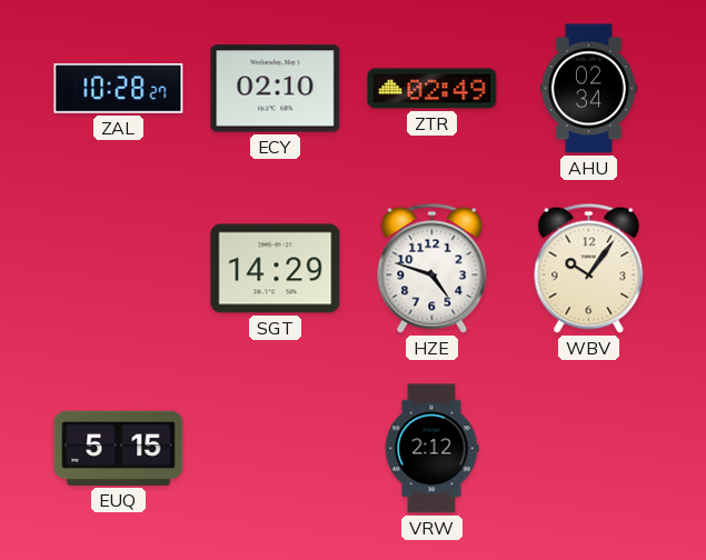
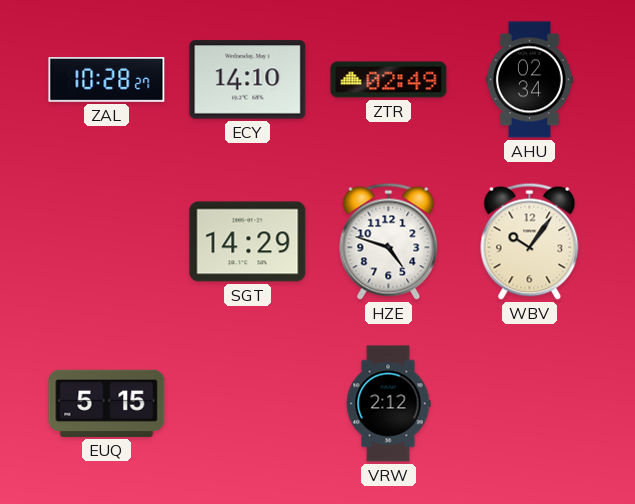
ECY: 02:10 -> 14:10
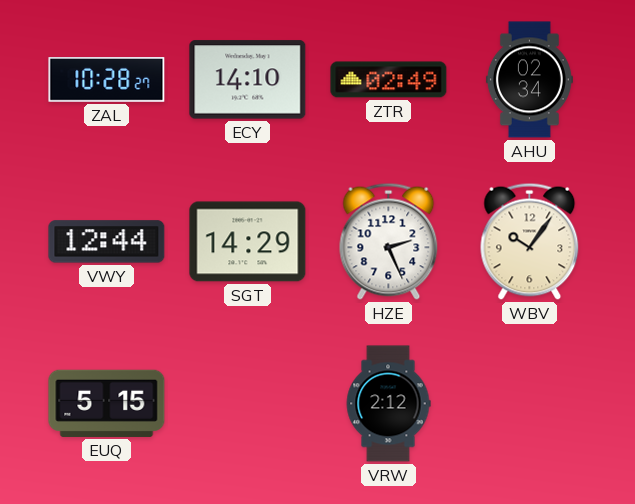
VWY: none -> 12:44
HZE: 4:48 -> 2:26
